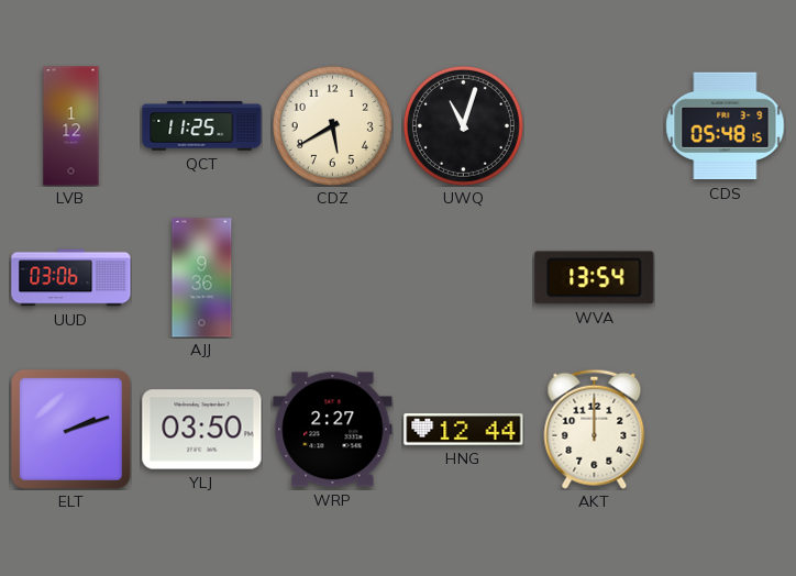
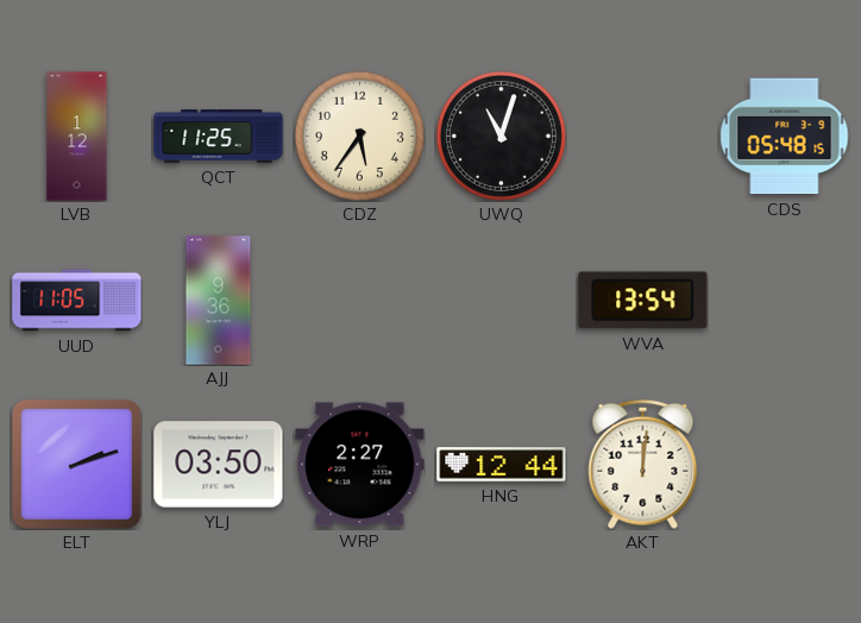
CDZ: 5:40 -> 5:36
UUD: 03:06 -> 11:05
AKT: 12:00 -> 12:01
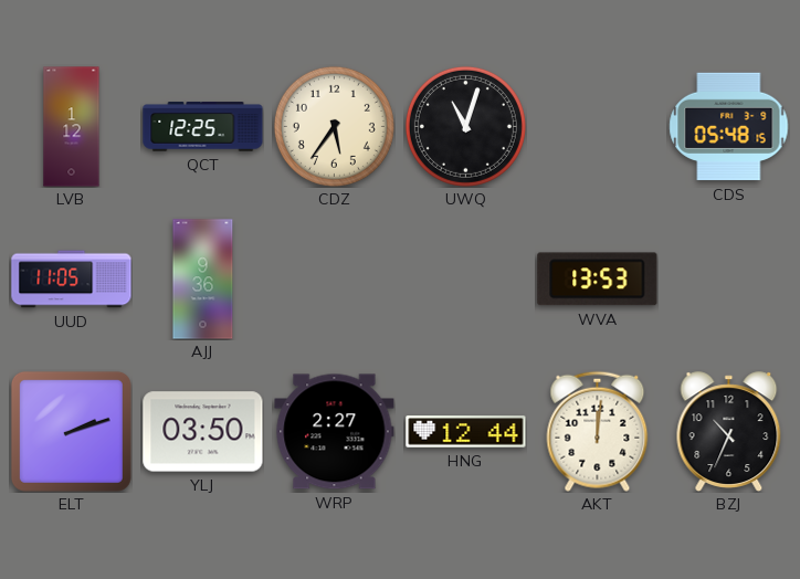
QCT: 11:25 -> 12:25
WVA: 13:54 -> 13:53
BZJ: none -> 10:34
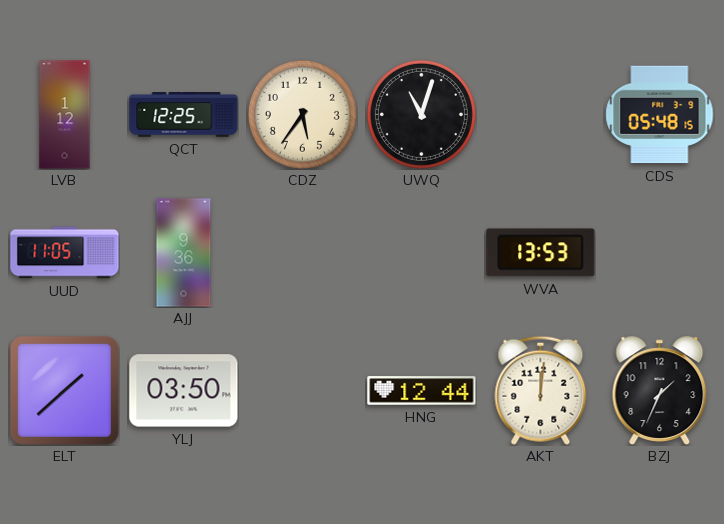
ELT: 2:12 -> 1:38
WRP: 2:27 -> none
BZJ: 10:34 -> 1:34
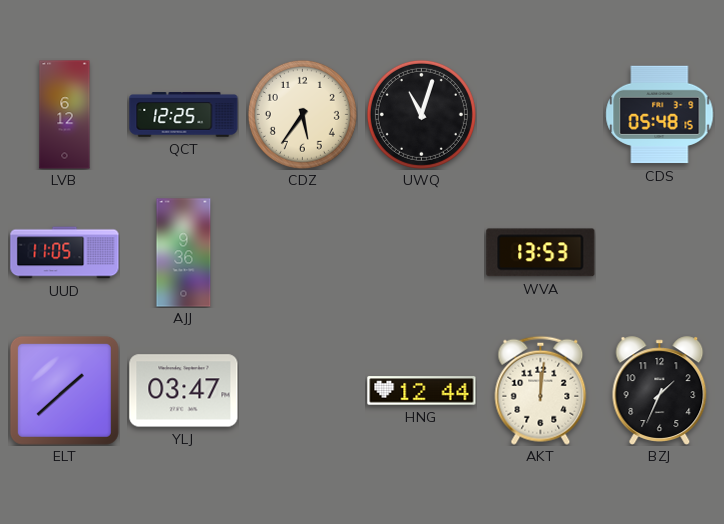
LVB: 1:12 -> 6:12
YLJ: 03:50 -> 03:47
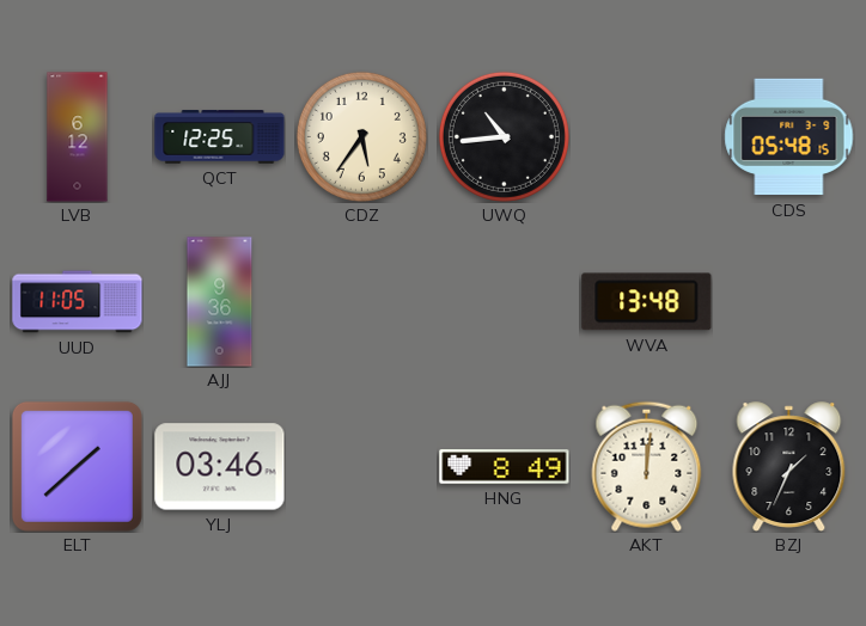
UWQ: 11:03 -> 10:44
WVA: 13:53 -> 13:48
YLJ: 03:47 -> 03:46
HNG: 12:44 -> 8:49
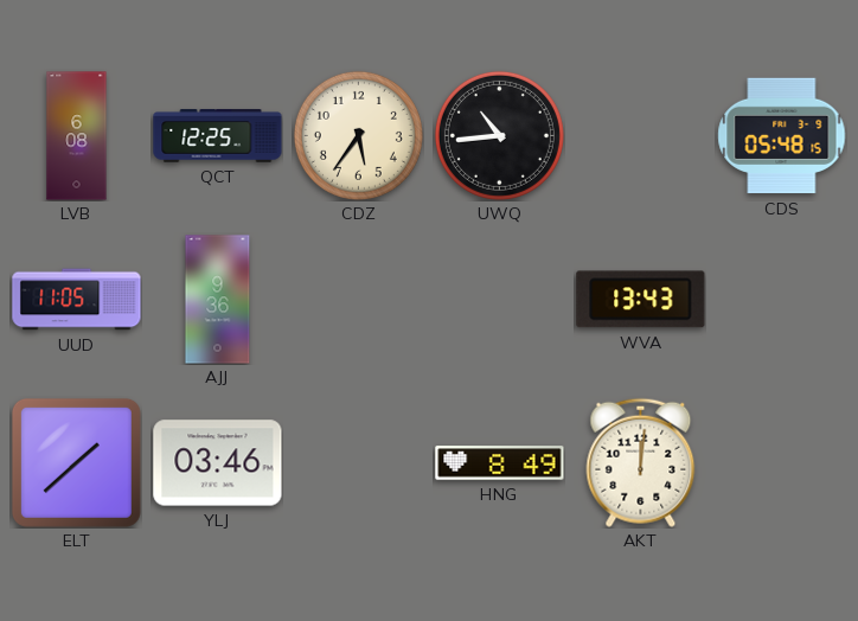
LVB: 6:12 -> 6:08
WVA: 13:48 -> 13:43
BZJ: 1:34 -> none
